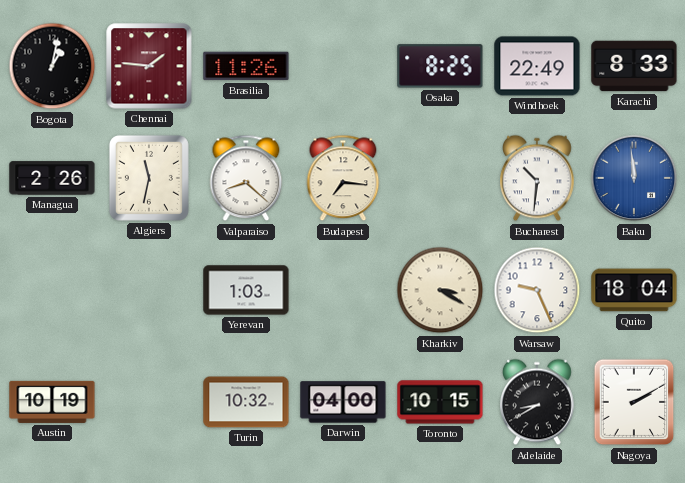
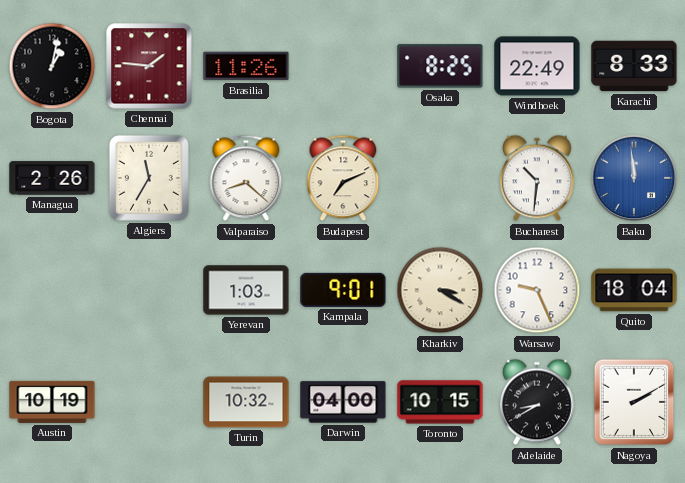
Algiers: 11:32 -> 11:35
Budapest: 7:16 -> 7:11
Kampala: none -> 9:01
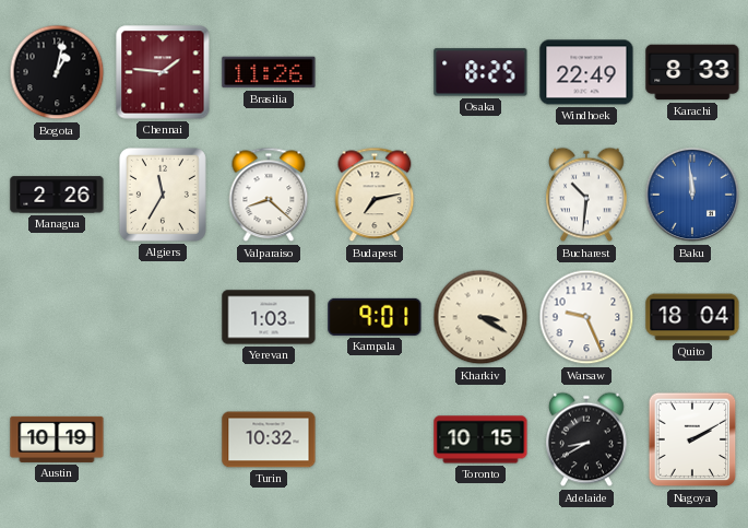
Budapest: 7:11 -> 7:13
Darwin: 04:00 -> none
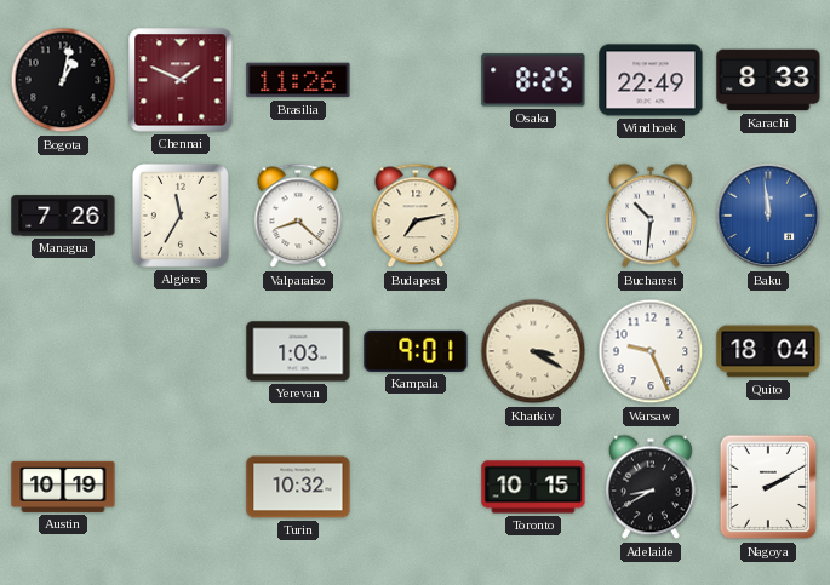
Chennai: 1:46 -> 1:49
Managua: 2:26 -> 7:26
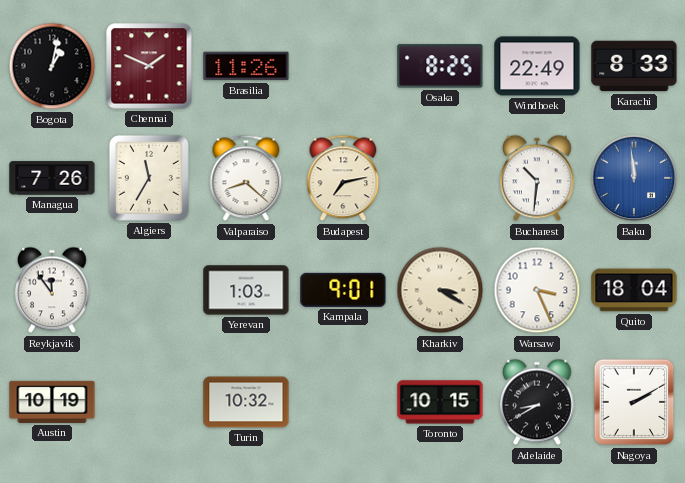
Reykjavik: none -> 11:54
Warsaw: 9:26 -> 3:26
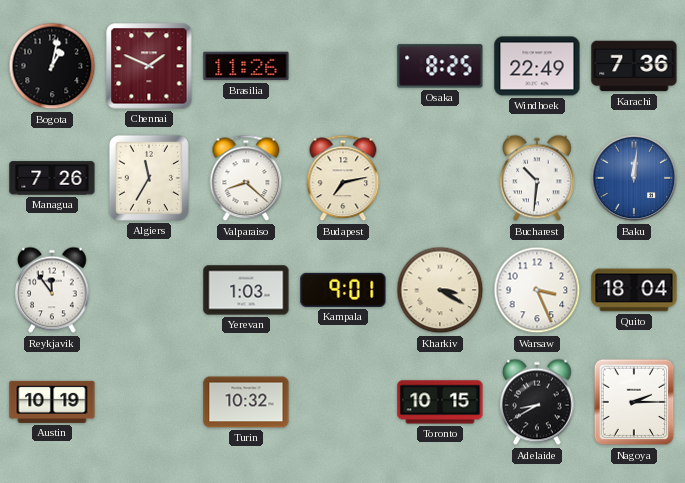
Karachi: 8:33 -> 7:36
Baku: 11:59 -> 12:01
Nagoya: 2:10 -> 2:15
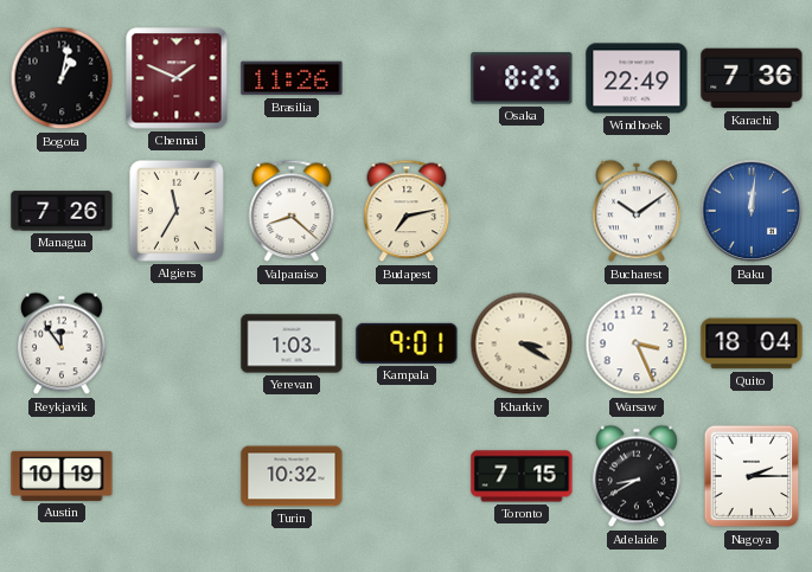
Bucharest: 10:31 -> 10:09
Toronto: 10:15 -> 7:15
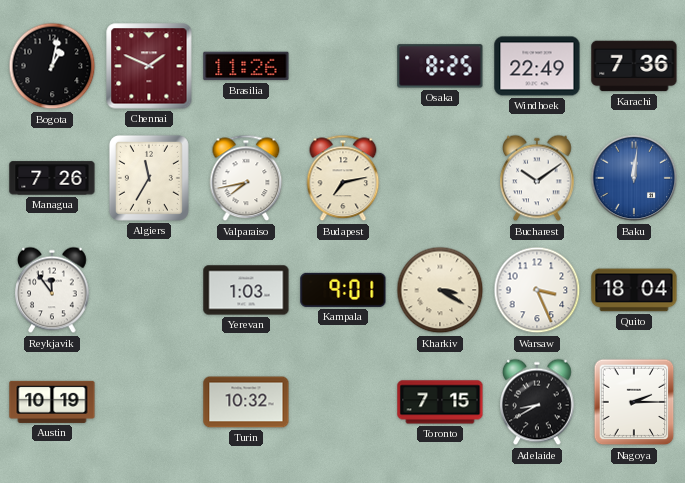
Valparaiso: 8:22 -> 7:43
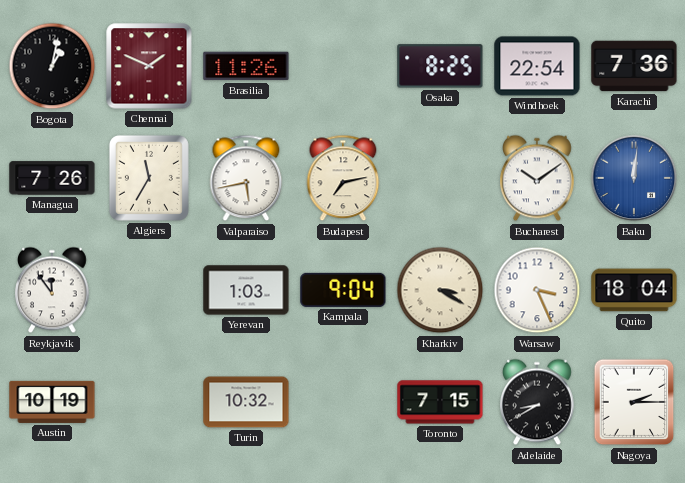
Windhoek: 22:49 -> 22:54
Valparaiso: 7:43 -> 5:43
Kampala: 9:01 -> 9:04
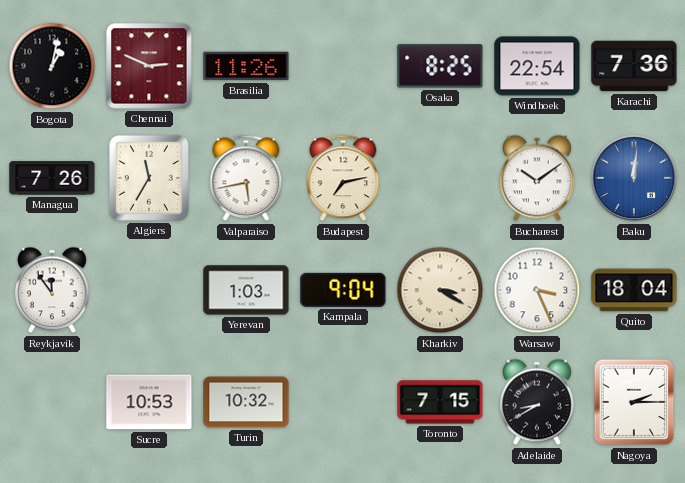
Chennai: 1:49 -> 2:49
Austin: 10:19 -> none
Sucre: none -> 10:53
